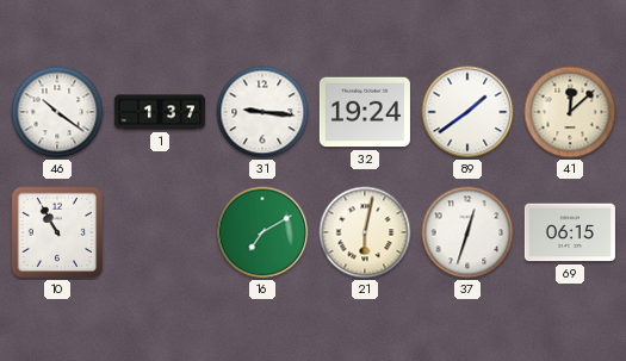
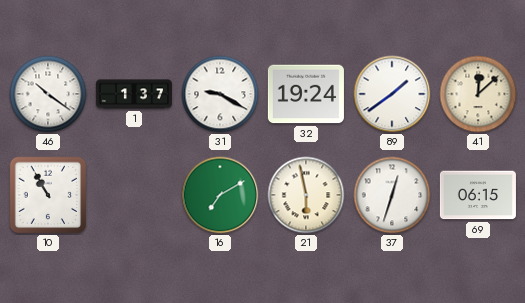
31: 9:16 -> 9:20
21: 6:02 -> 5:58
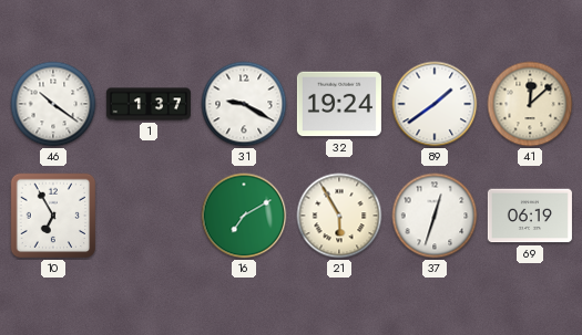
10: 10:55 -> 6:55
21: 5:58 -> 5:55
69: 06:15 -> 06:19
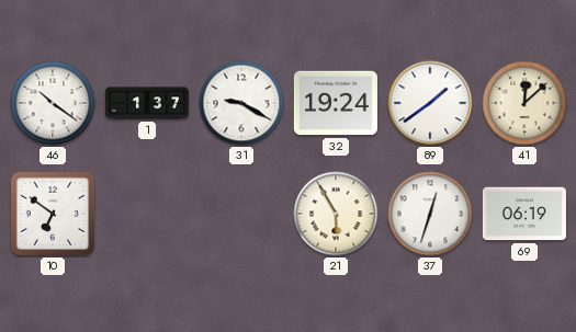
10: 6:55 -> 6:51
16: 7:10 -> none
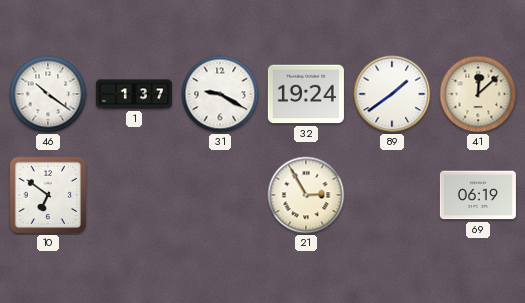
21: 5:55 -> 2:55
37: 12:33 -> none
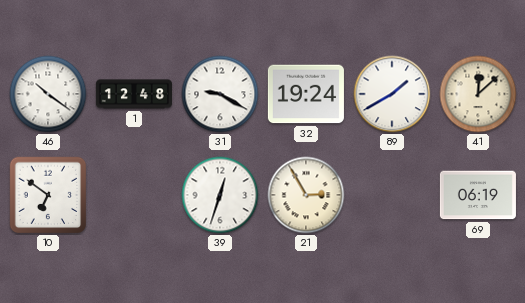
1: 1:37 -> 12:48
89: 1:39 -> 1:40
39: none -> 12:33
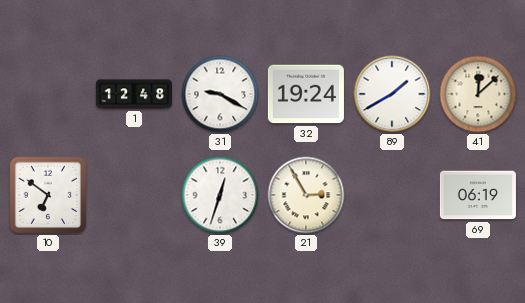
46: 10:21 -> none
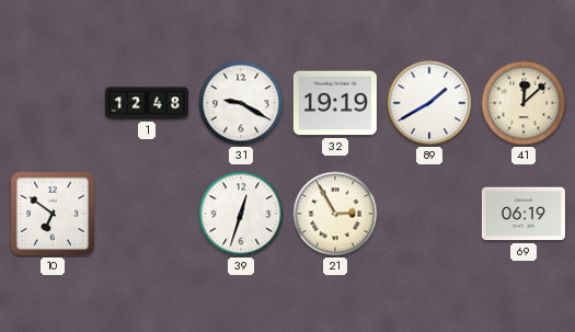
32: 19:24 -> 19:19
